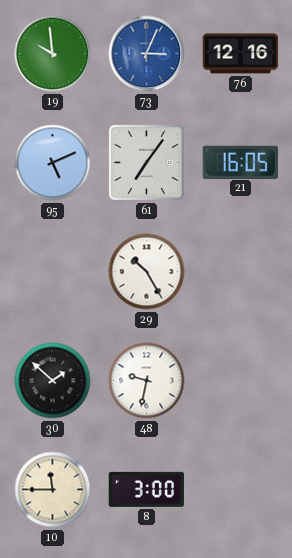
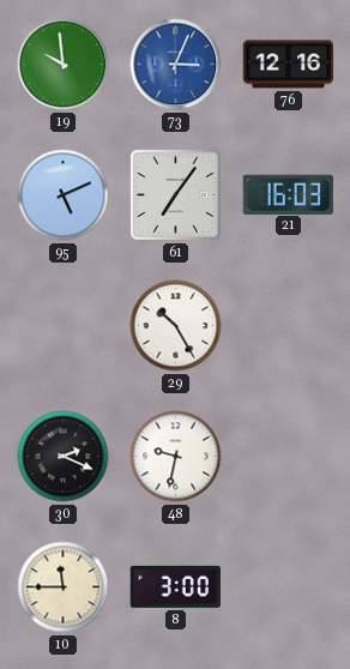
21: 16:05 -> 16:03
30: 1:52 -> 2:19
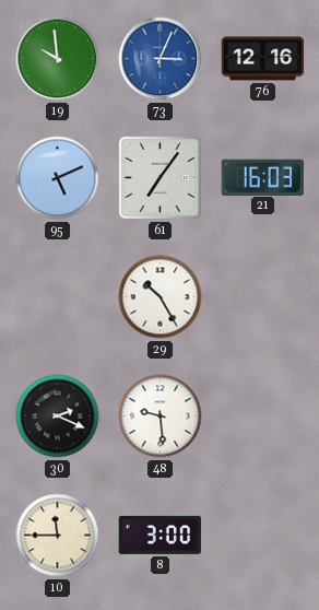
48: 9:32 -> 9:29
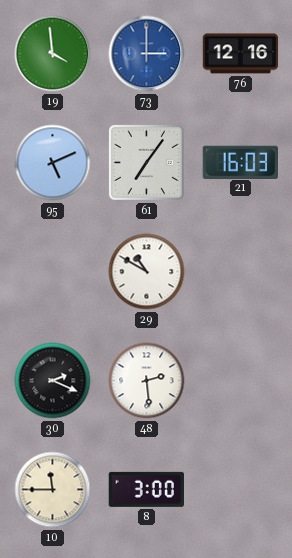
19: 9:59 -> 3:59
73: 3:04 -> 3:00
29: 10:25 -> 10:50
48: 9:29 -> 2:29
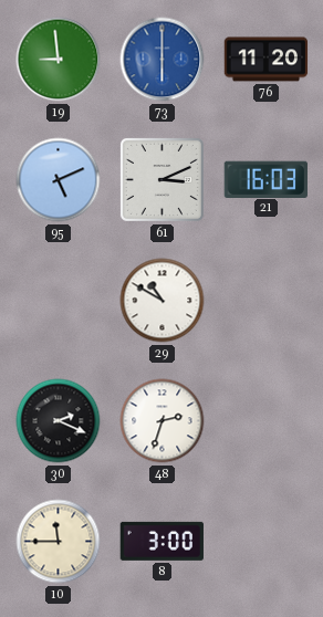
19: 3:59 -> 8:59
73: 3:00 -> 6:00
76: 12:16 -> 11:20
61: 7:06 -> 3:11
48: 2:29 -> 2:33
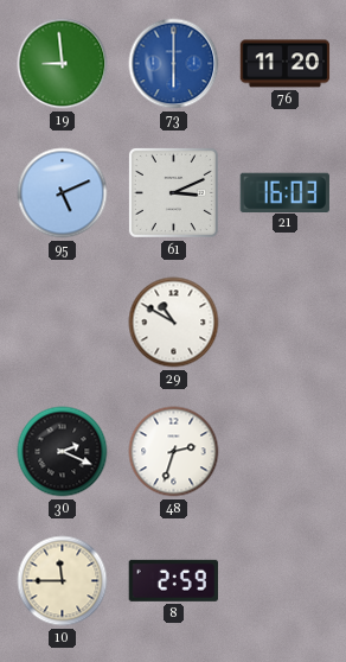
8: 3:00 -> 2:59
